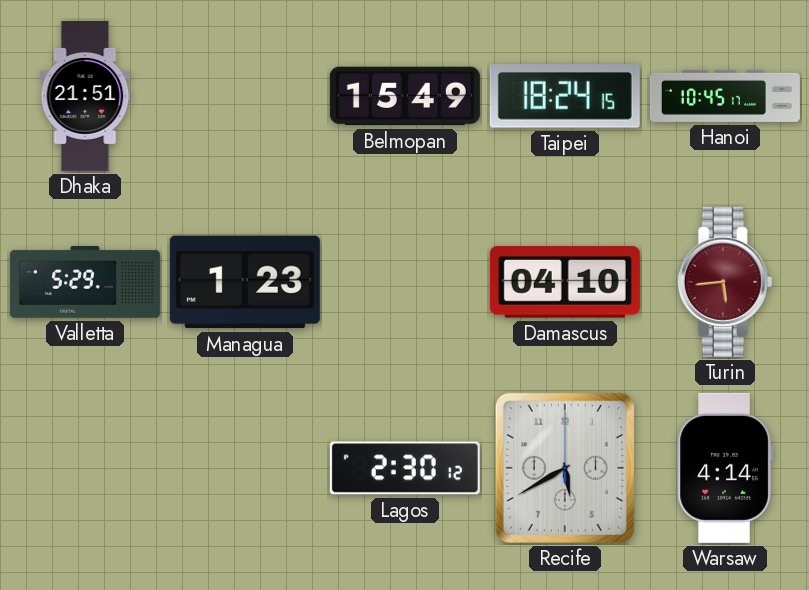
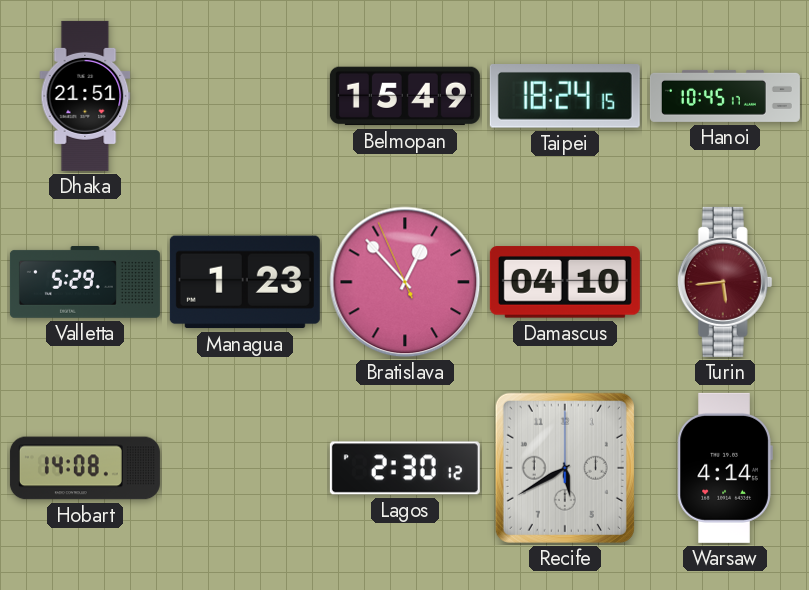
Bratislava: none -> 12:52
Hobart: none -> 14:08
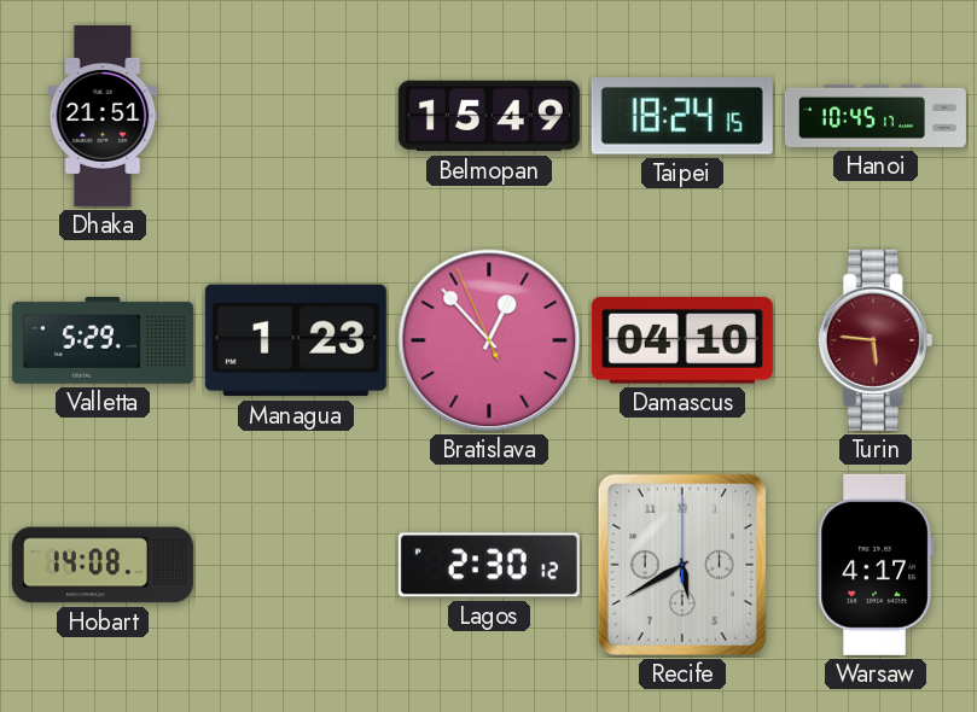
Turin: 5:44 -> 5:46
Warsaw: 4:14 -> 4:17
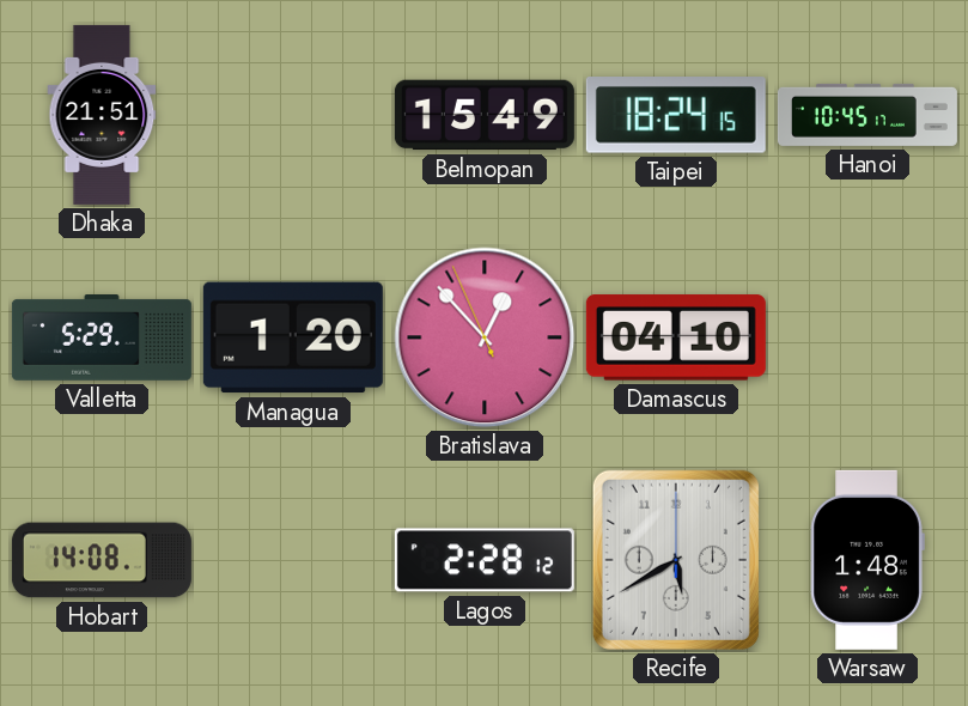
Managua: 1:23 -> 1:20
Turin: 5:46 -> none
Lagos: 2:30 -> 2:28
Warsaw: 4:17 -> 1:48
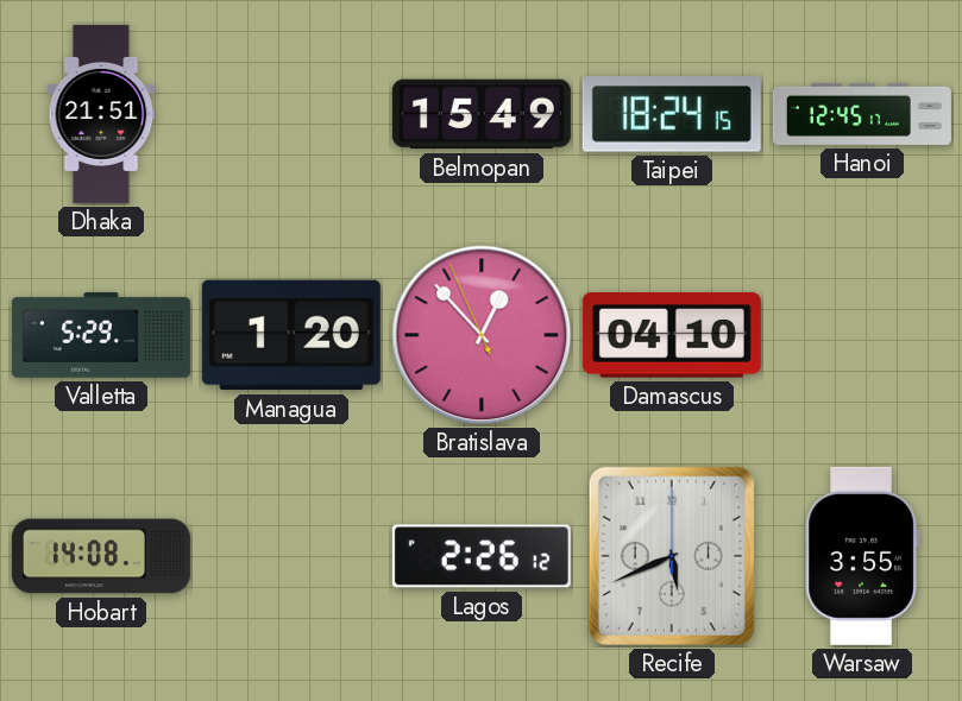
Hanoi: 10:45 -> 12:45
Lagos: 2:28 -> 2:26
Recife: 5:40 -> 5:41
Warsaw: 1:48 -> 3:55
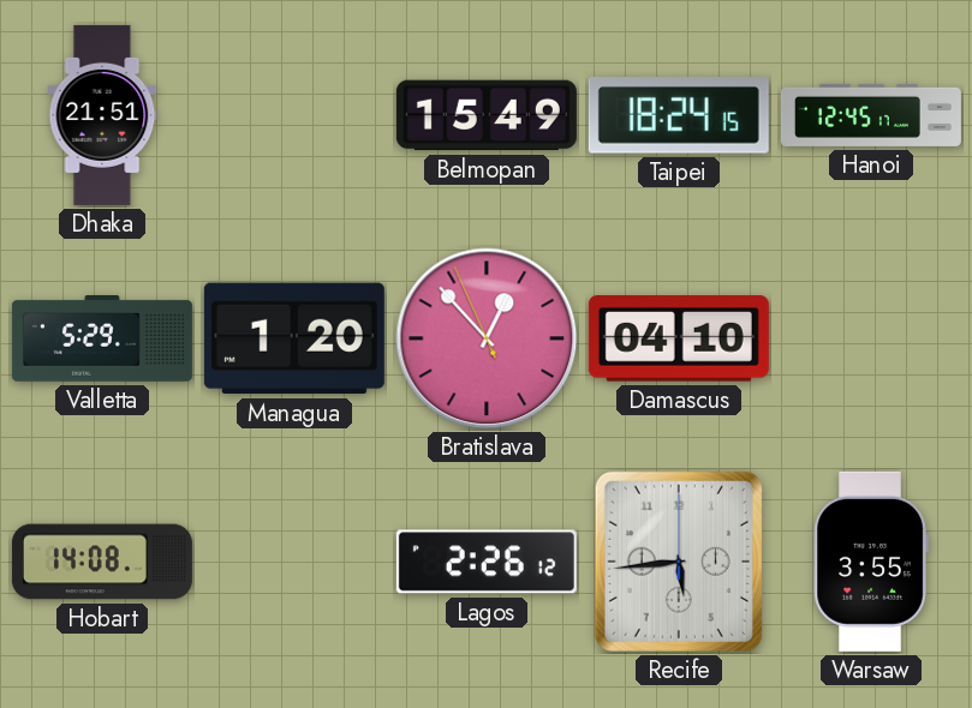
Recife: 5:41 -> 5:44
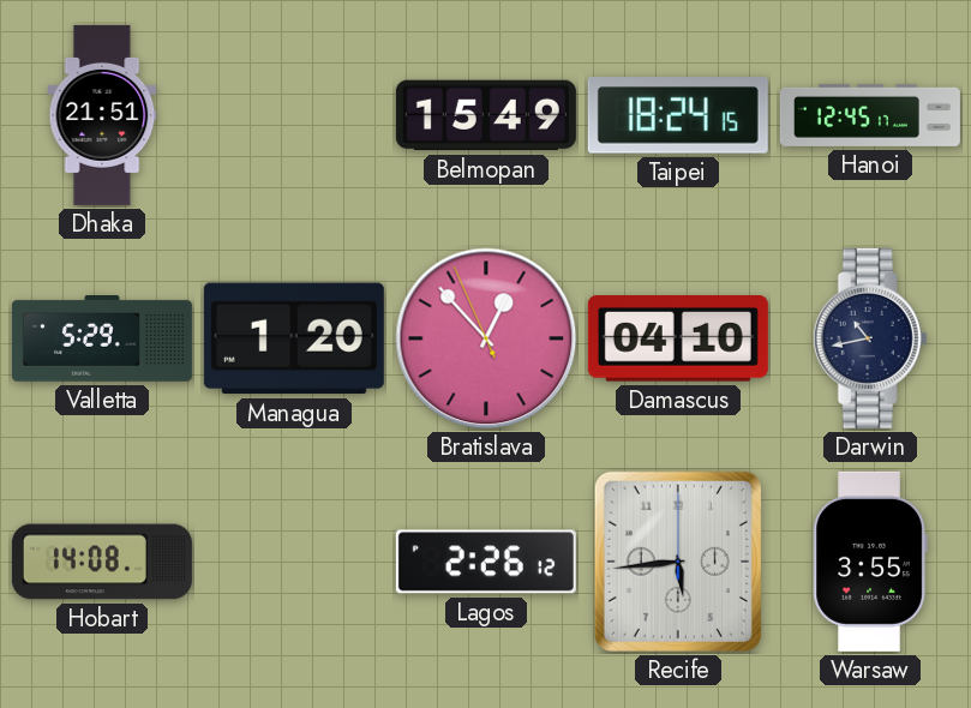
Darwin: none -> 10:43
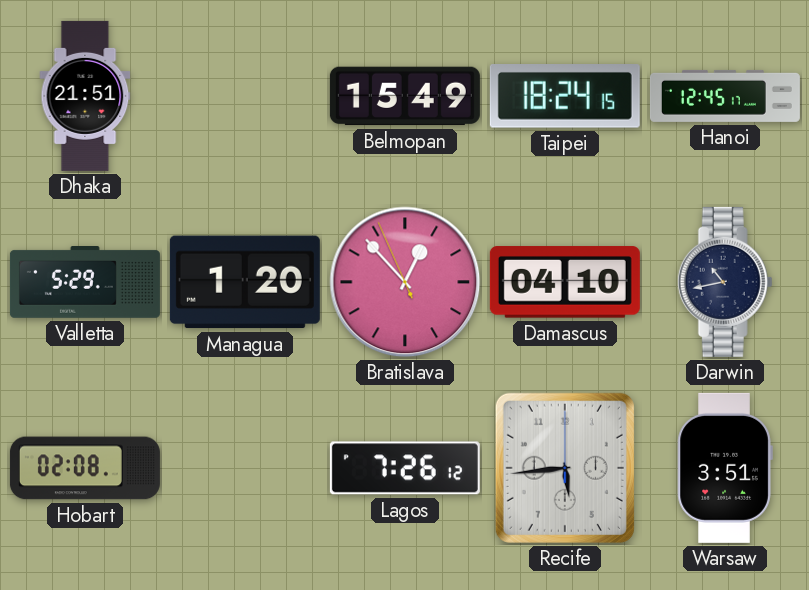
Hobart: 14:08 -> 02:08
Lagos: 2:26 -> 7:26
Warsaw: 3:55 -> 3:51
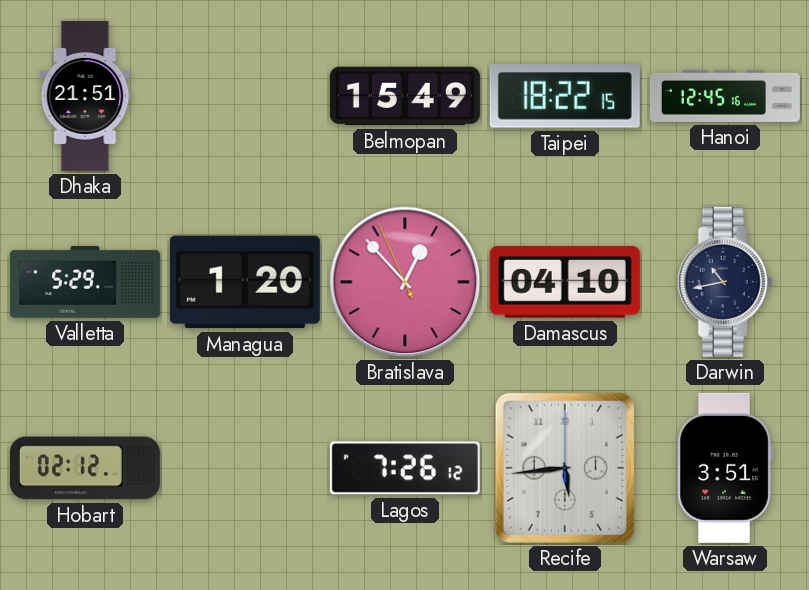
Taipei: 18:24 -> 18:22
Hanoi: 12:45:17 -> 12:45:16
Hobart: 02:08 -> 02:12
